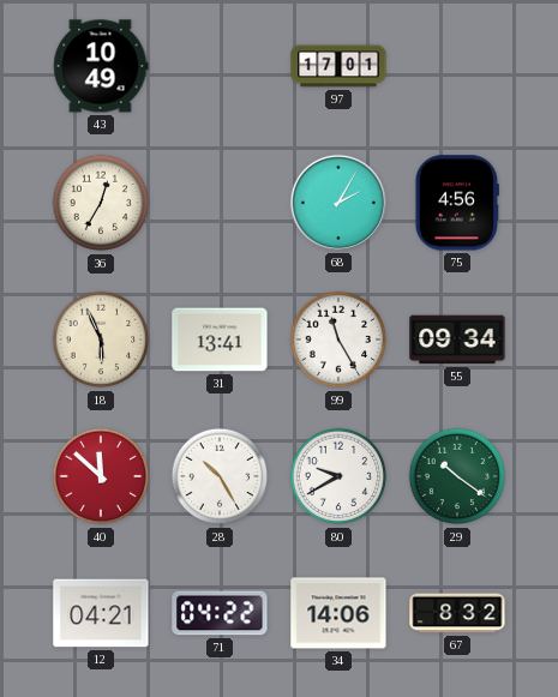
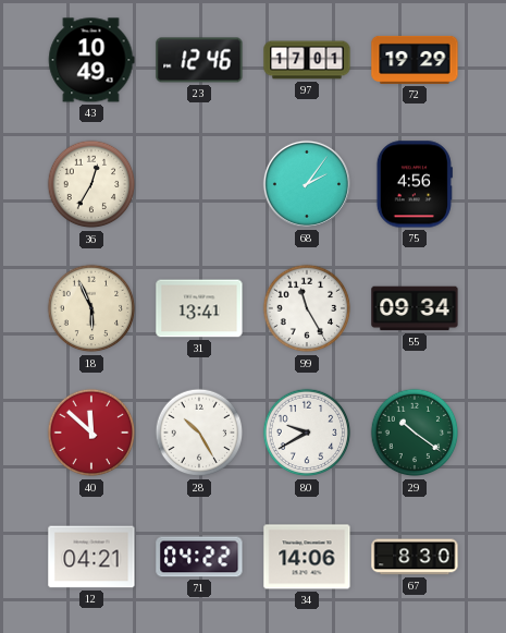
23: none -> 12:46
72: none -> 19:29
68: 2:05 -> 2:06
67: 8:32 -> 8:30
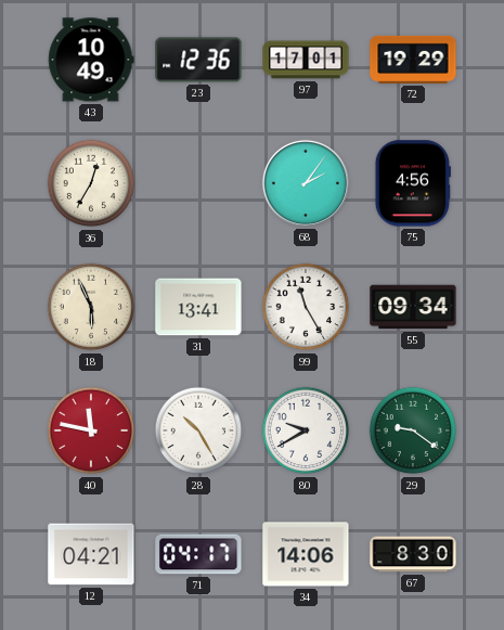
23: 12:46 -> 12:36
40: 11:52 -> 11:47
29: 10:21 -> 9:21
71: 04:22 -> 04:17
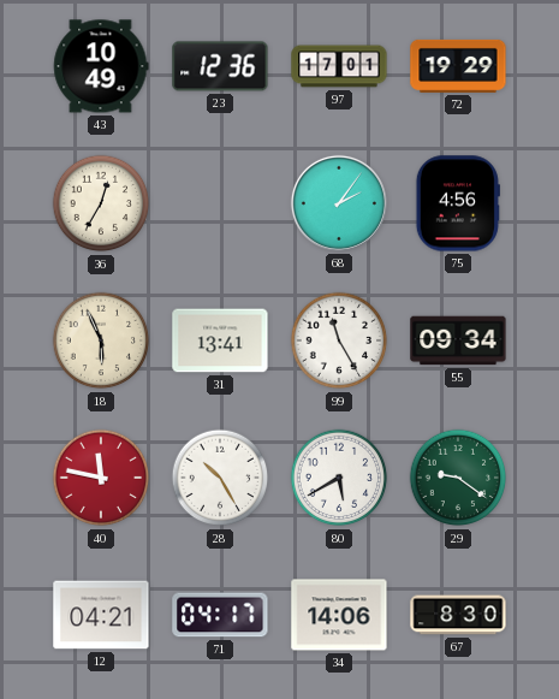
80: 9:40 -> 5:40
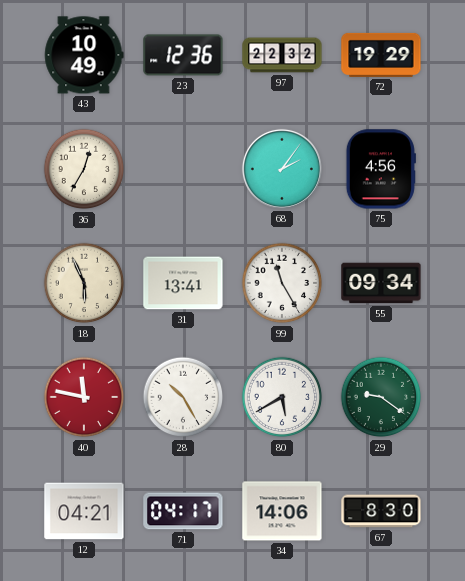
97: 17:01 -> 22:32
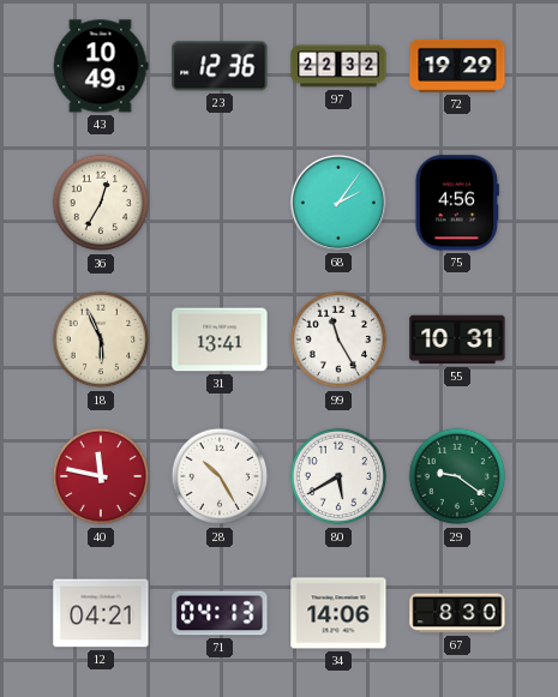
55: 09:34 -> 10:31
71: 04:17 -> 04:13
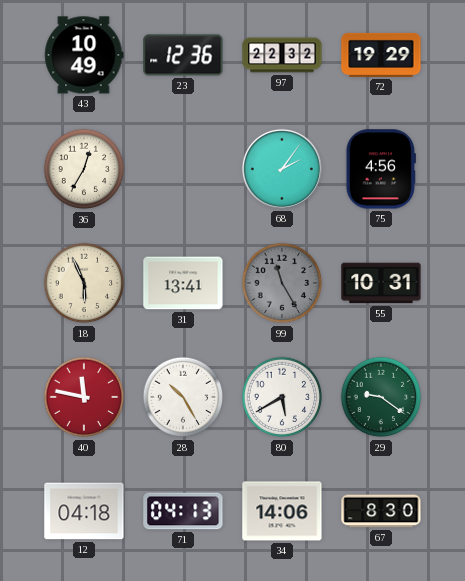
99 dial: white -> grey
12: 04:21 -> 04:18
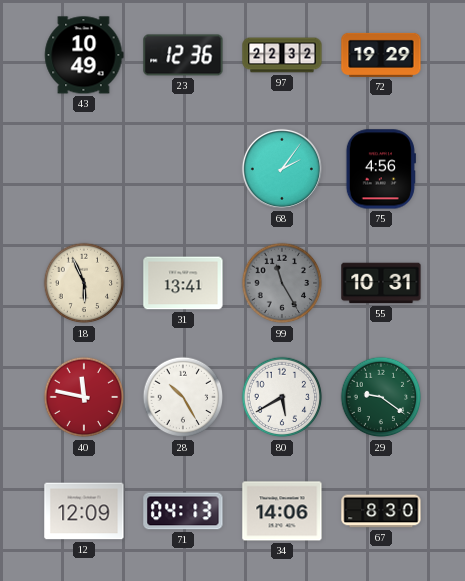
36: 12:35 -> none
12: 04:18 -> 12:09
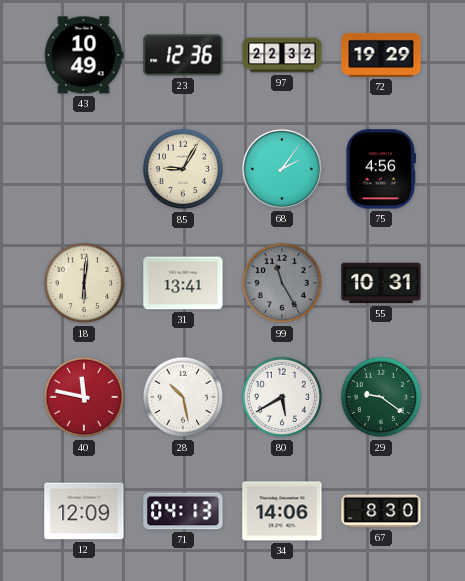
85: none -> 9:05
18: 5:56 -> 6:01
28: 10:25 -> 10:28
